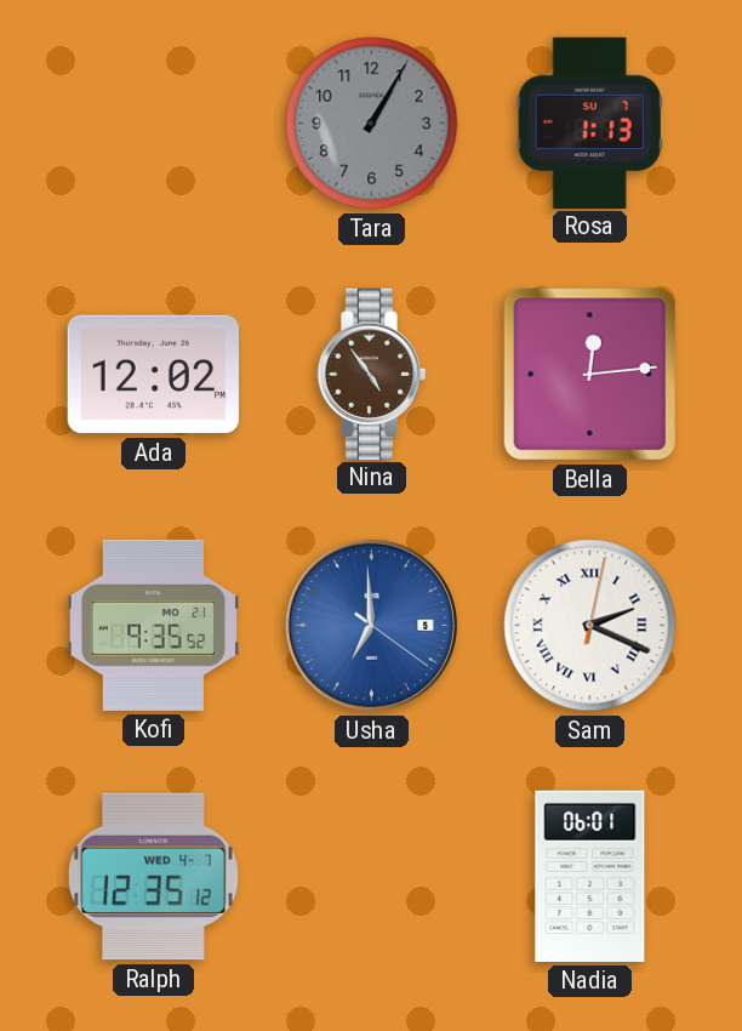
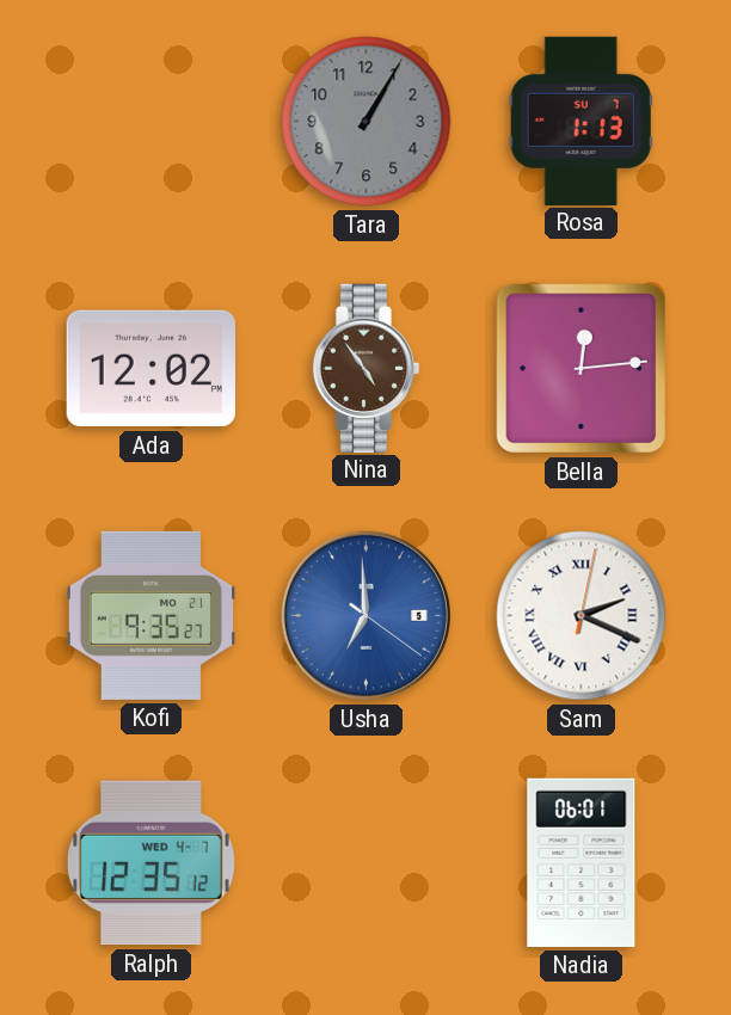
Kofi: 9:35:52 -> 9:35:27
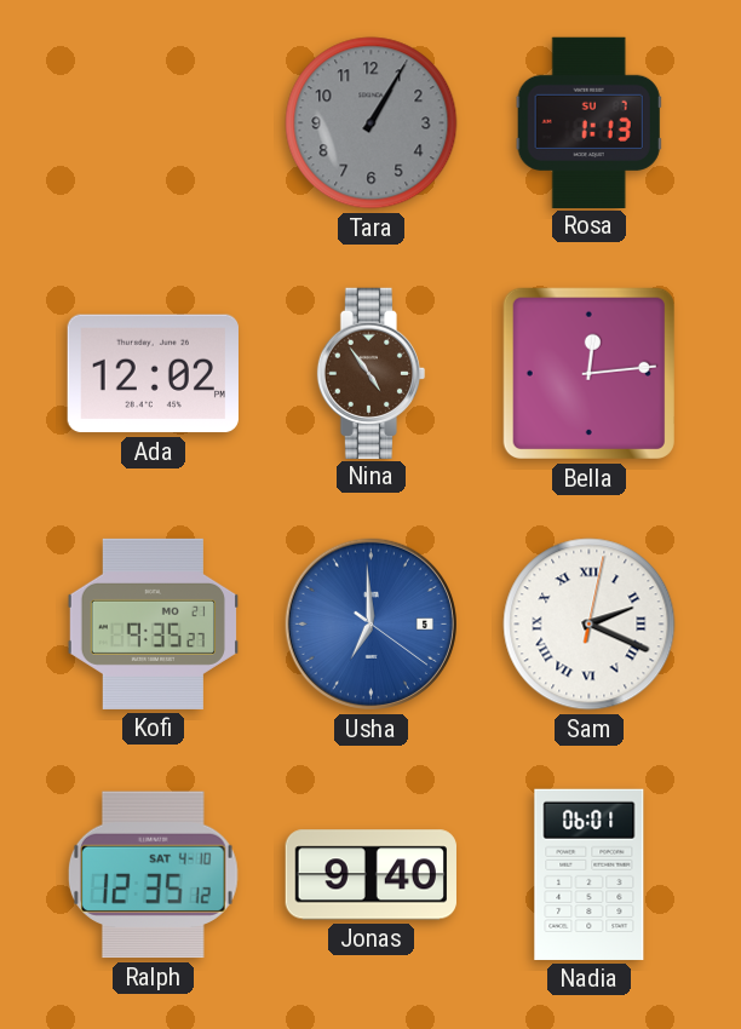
Ralph date: WED 4-7 -> SAT 4-10
Jonas: none -> 9:40
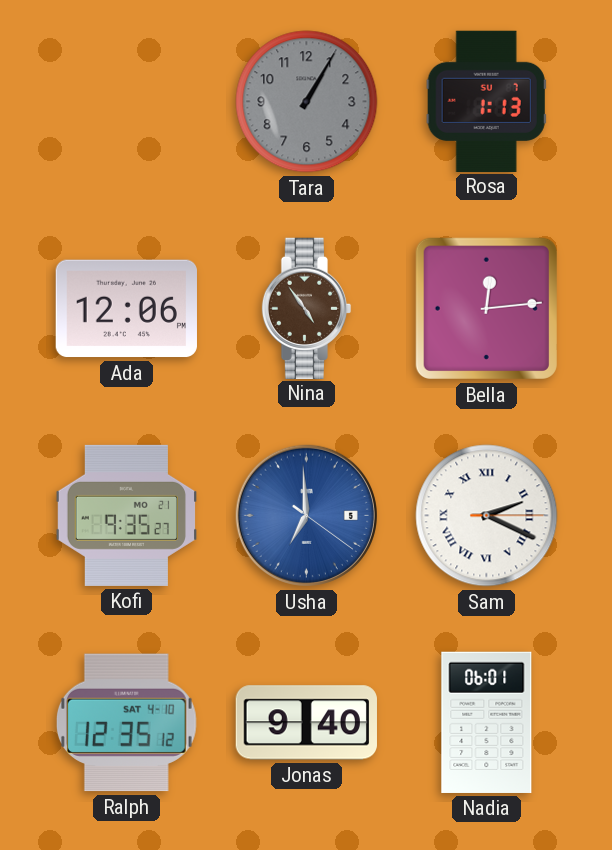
Ada: 12:02 -> 12:06
Sam: 2:19:02 -> 2:19:15
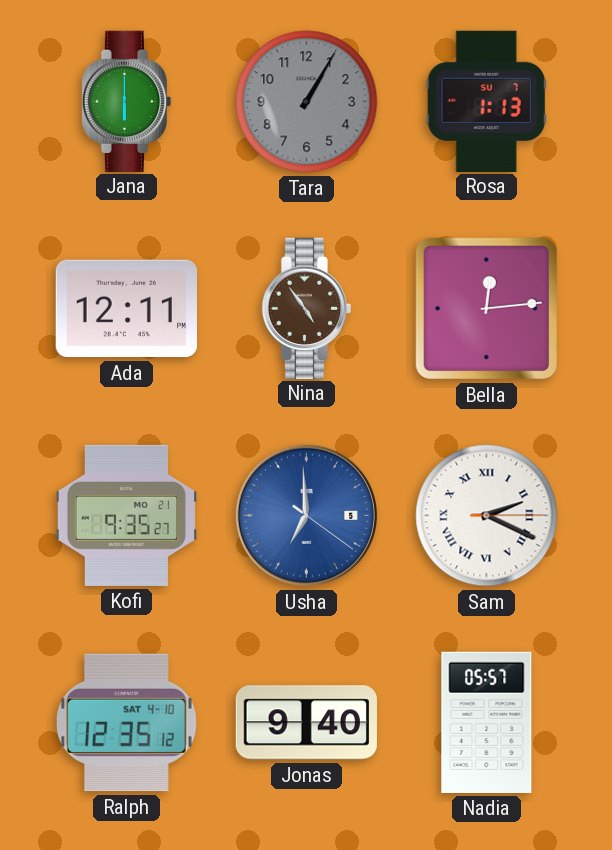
Jana: none -> 6:00
Ada: 12:06 -> 12:11
Nadia: 06:01 -> 05:57
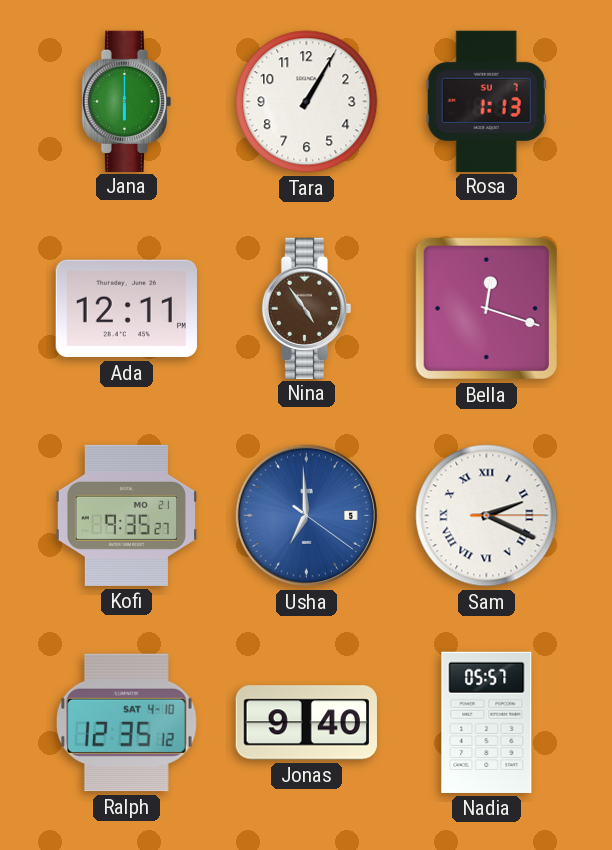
Tara dial: grey -> white
Bella: 12:14 -> 12:18
